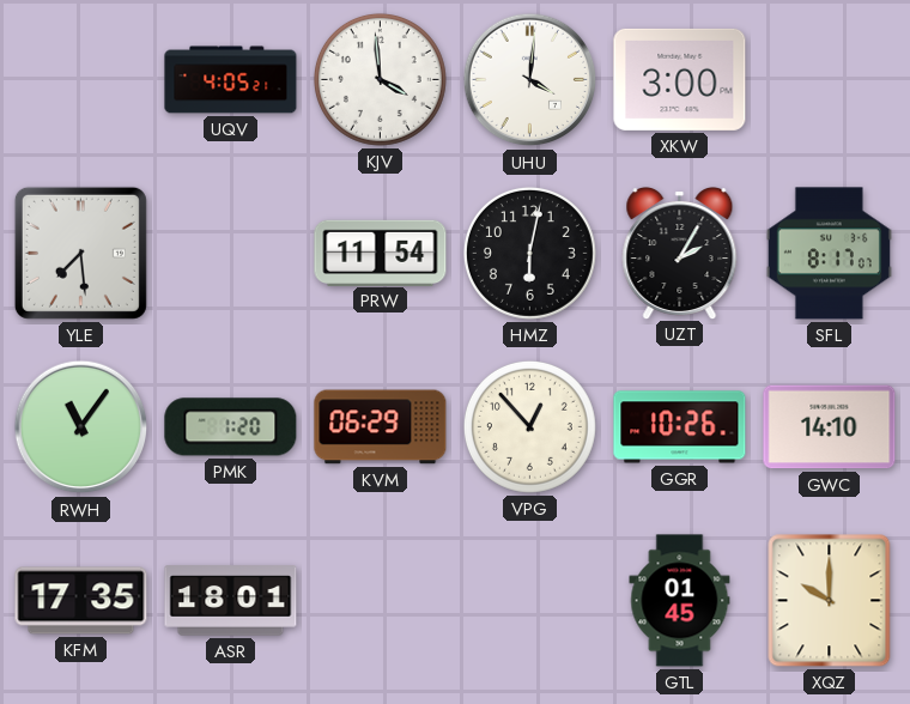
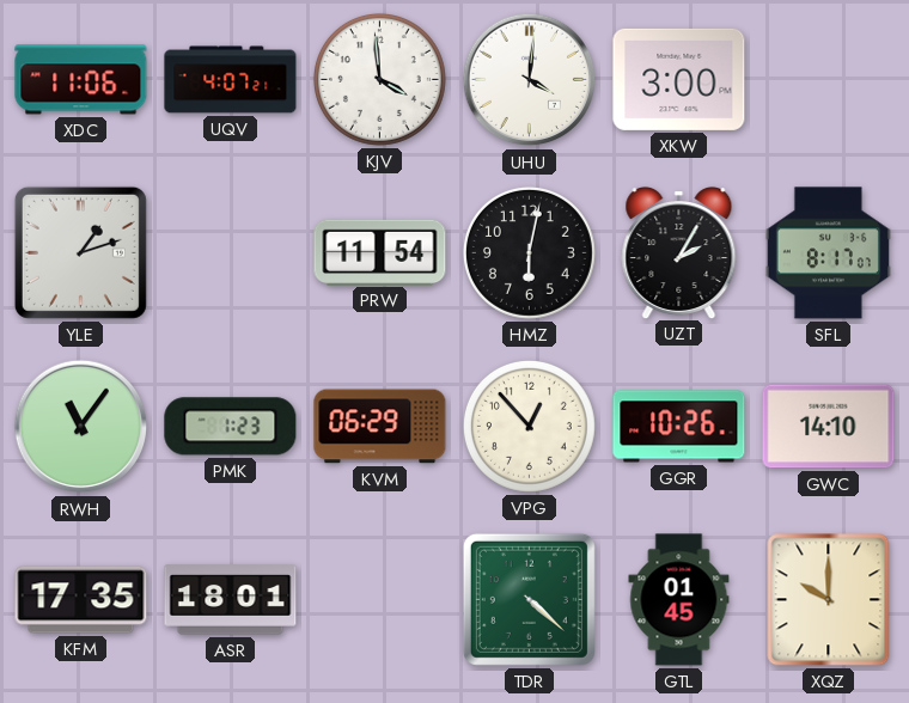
XDC: none -> 11:06
UQV: 4:05 -> 4:07
YLE: 7:29 -> 1:12
PMK: 1:20 -> 1:23
TDR: none -> 4:22
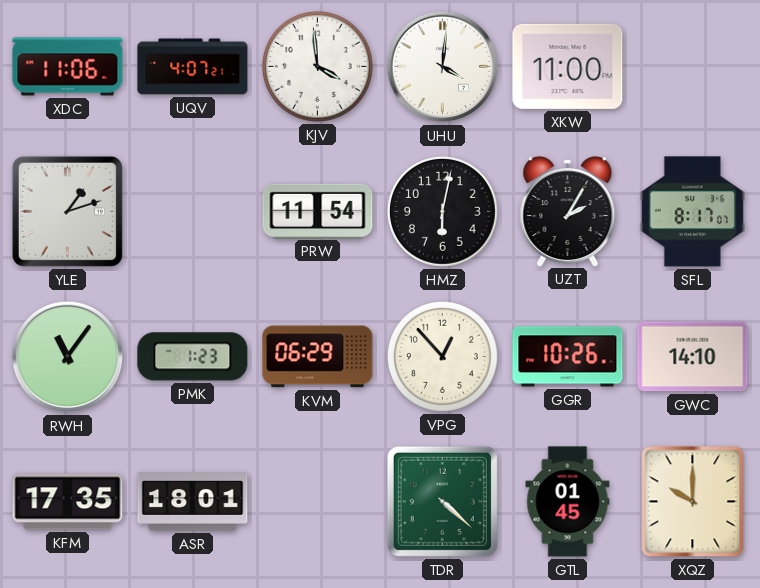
XKW: 3:00 -> 11:00
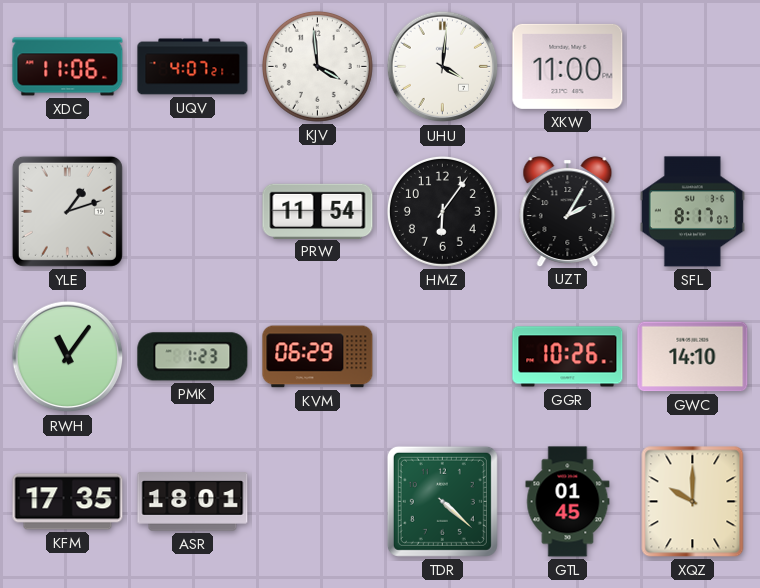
HMZ: 6:02 -> 6:06
VPG: 12:53 -> none
